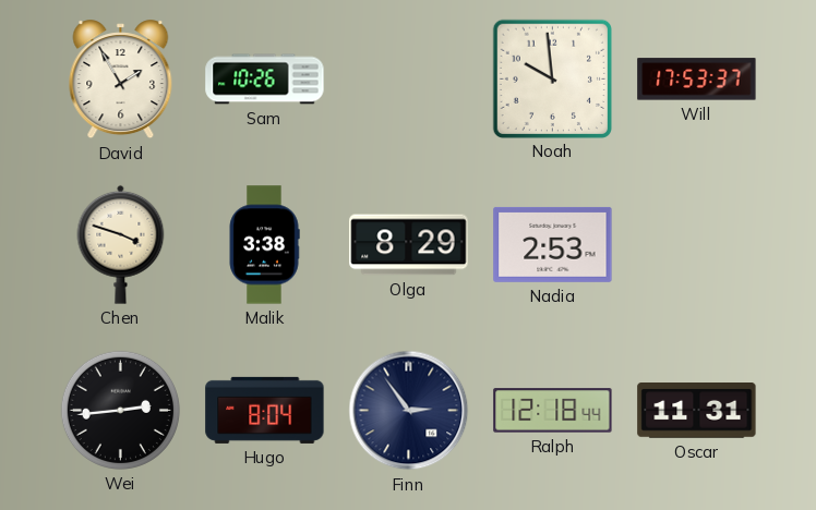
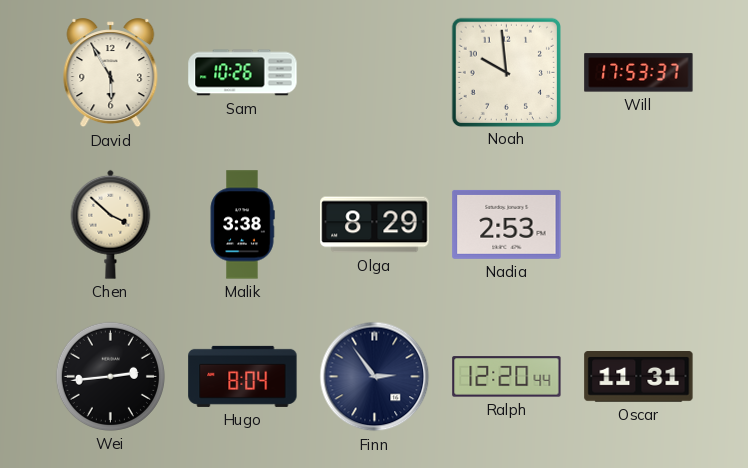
David: 1:55 -> 5:55
Chen: 3:48 -> 3:52
Ralph: 12:18 -> 12:20
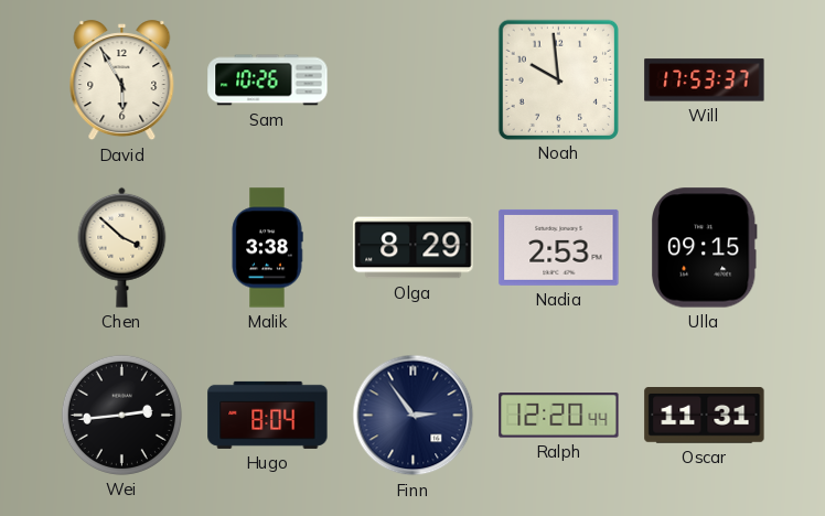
Ulla: none -> 09:15
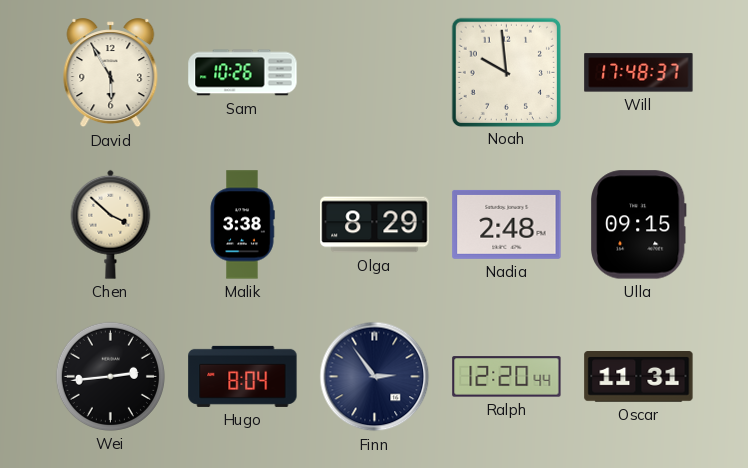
Will: 17:53 -> 17:48
Nadia: 2:53 -> 2:48
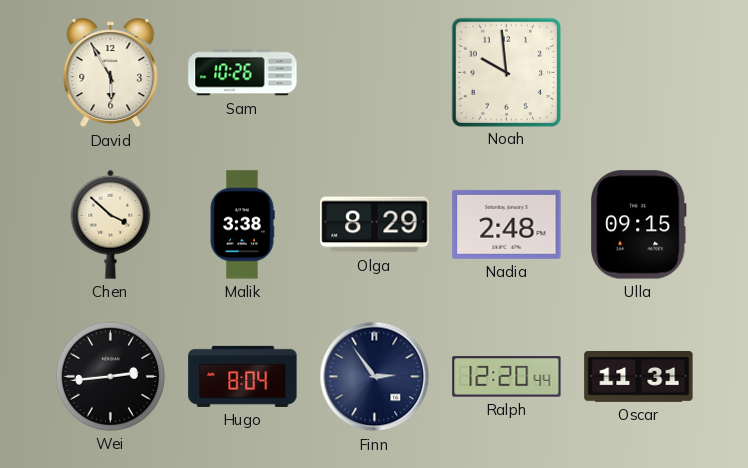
Will: 17:48 -> none
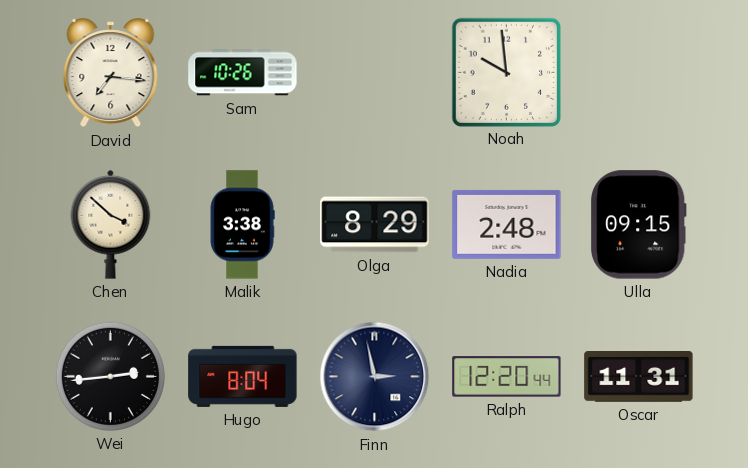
David: 5:55 -> 7:16
Finn: 2:54 -> 2:58
